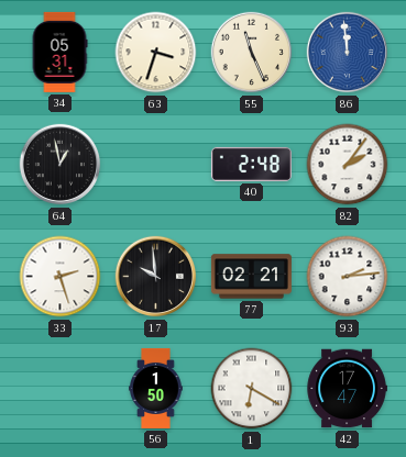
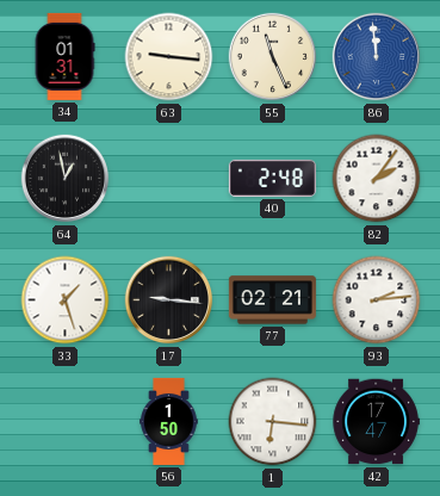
34: 05:31 -> 01:31
63: 3:33 -> 9:16
33: 2:27 -> 1:27
17: 9:59 -> 9:16
1: 6:20 -> 6:16
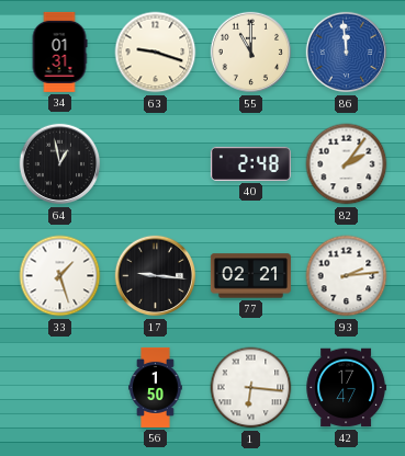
63: 9:16 -> 9:18
55: 11:26 -> 11:00
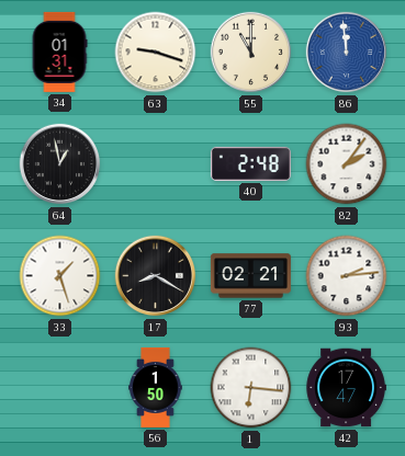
17: 9:16 -> 8:20
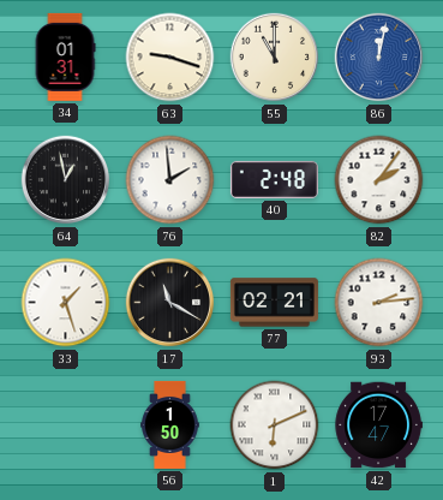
86: 11:59 -> 12:02
76: none -> 1:59
17: 8:20 -> 11:20
1: 6:16 -> 6:11
